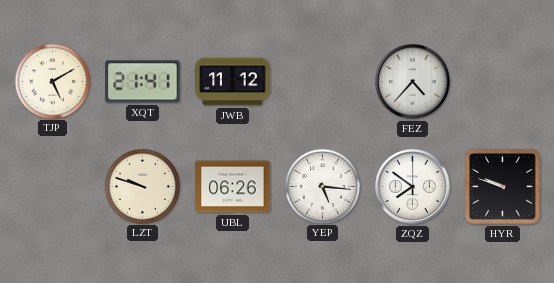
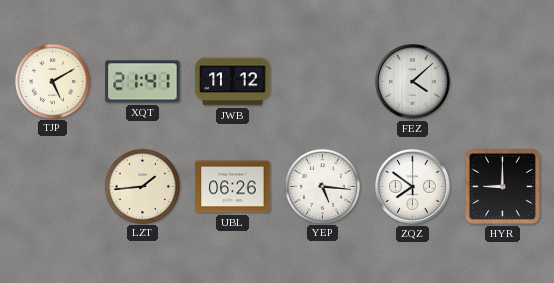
FEZ: 4:37 -> 4:08
LZT: 9:48 -> 1:44
HYR: 9:48 -> 9:00
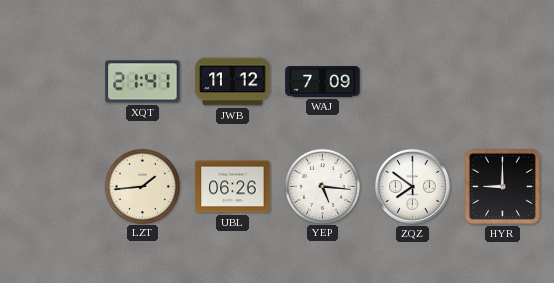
TJP: 5:10 -> none
WAJ: none -> 7:09
FEZ: 4:08 -> none
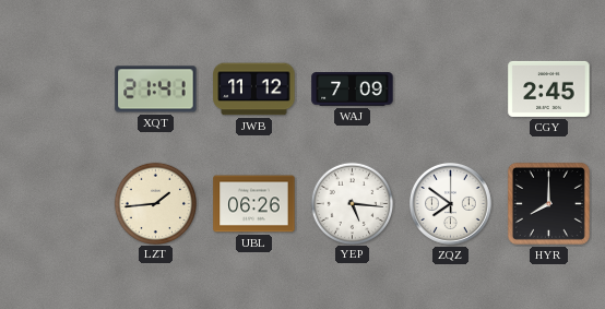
CGY: none -> 2:45
HYR: 9:00 -> 8:00
